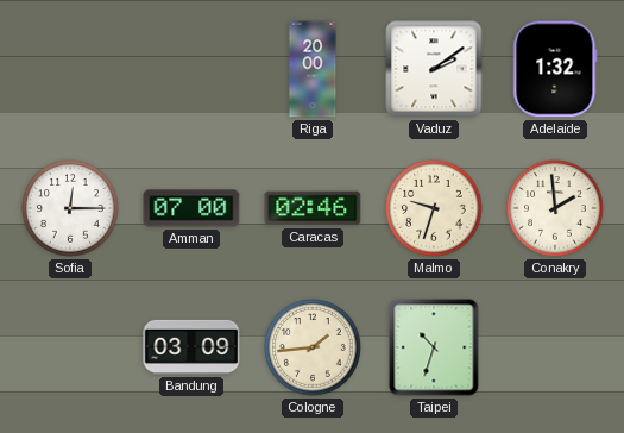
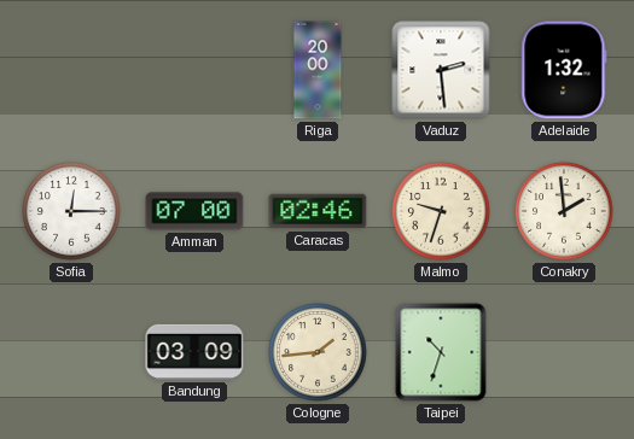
Vaduz: 2:09 -> 2:29
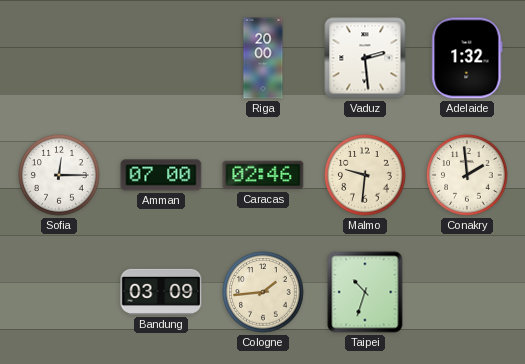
Malmo: 9:33 -> 9:31
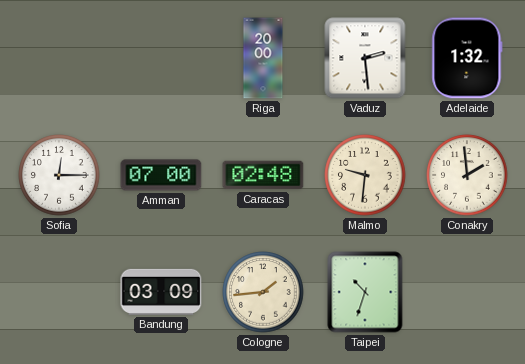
Caracas: 02:46 -> 02:48
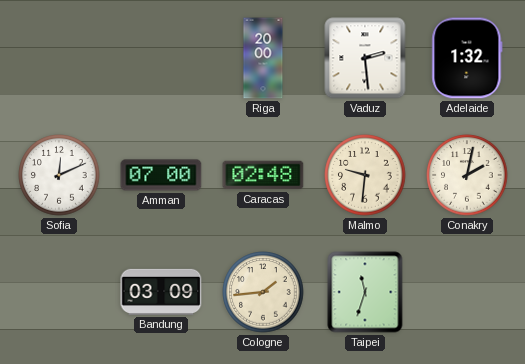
Sofia: 12:15 -> 12:11
Conakry: 1:59 -> 2:02
Taipei: 10:33 -> 11:33
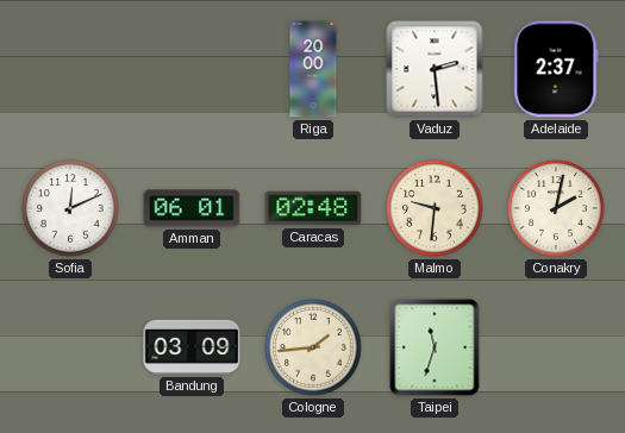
Adelaide: 1:32 -> 2:37
Amman: 07:00 -> 06:01
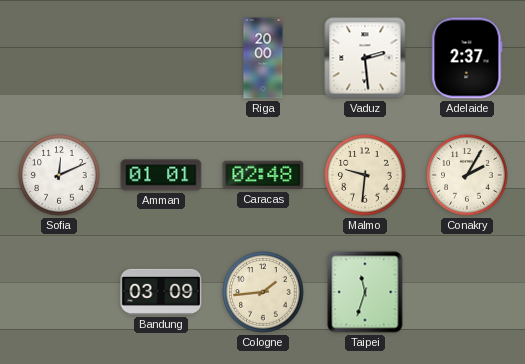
Amman: 06:01 -> 01:01
Conakry: 2:02 -> 2:05
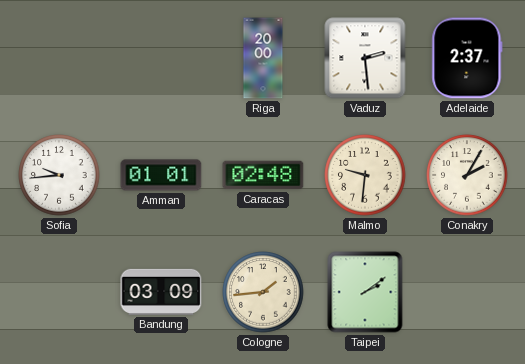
Sofia: 12:11 -> 9:44
Taipei: 11:33 -> 2:09
